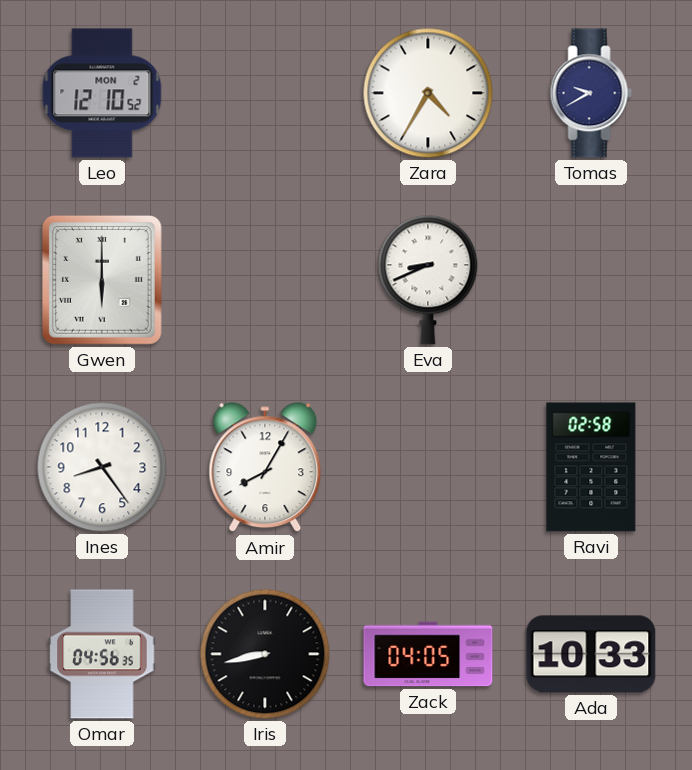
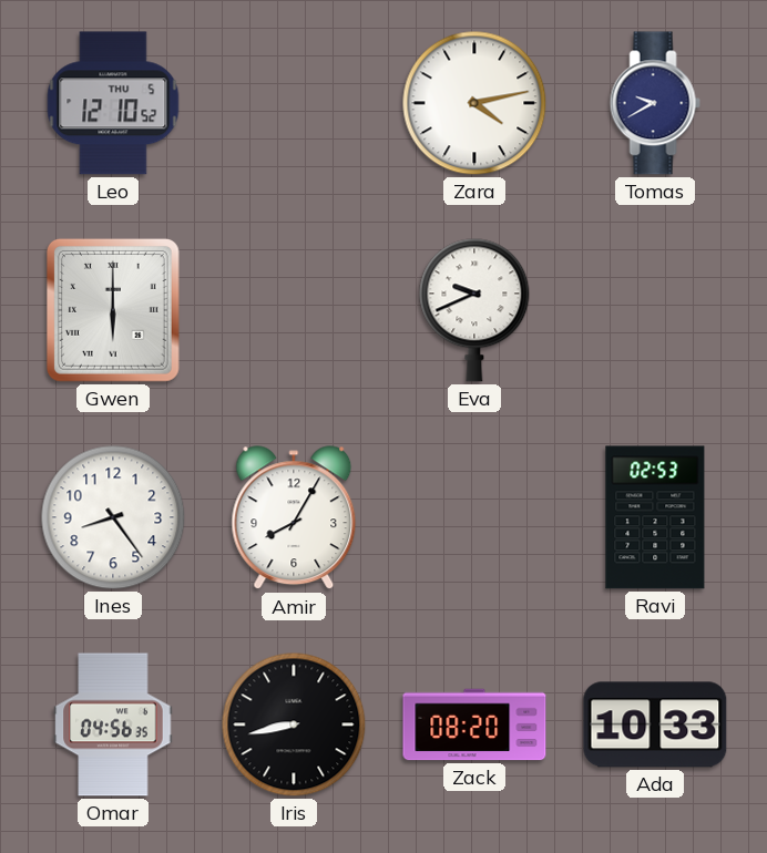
Leo date: MON 2 -> THU 5
Zara: 4:35 -> 4:13
Eva: 8:41 -> 9:41
Ravi: 02:58 -> 02:53
Zack: 04:05 -> 08:20
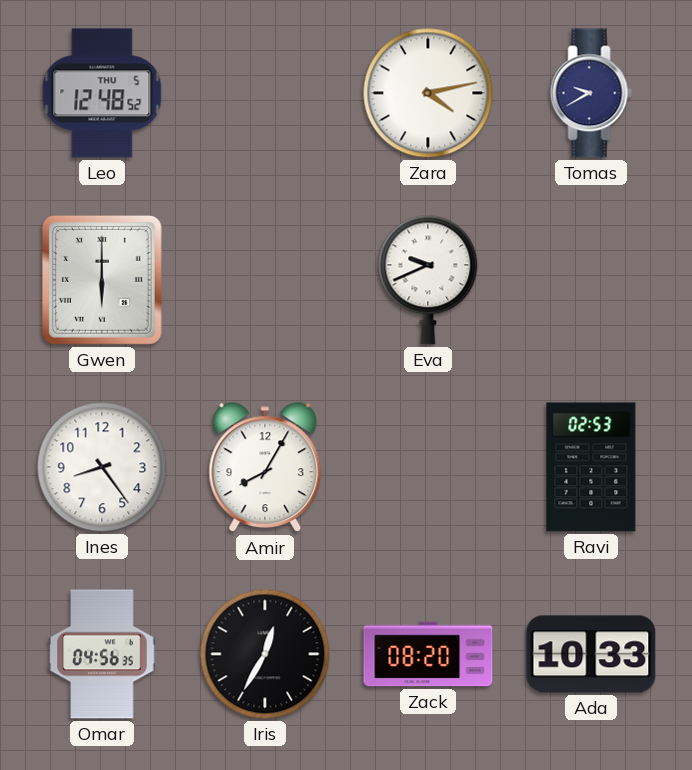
Leo: 12:10 -> 12:48
Iris: 8:43 -> 12:35
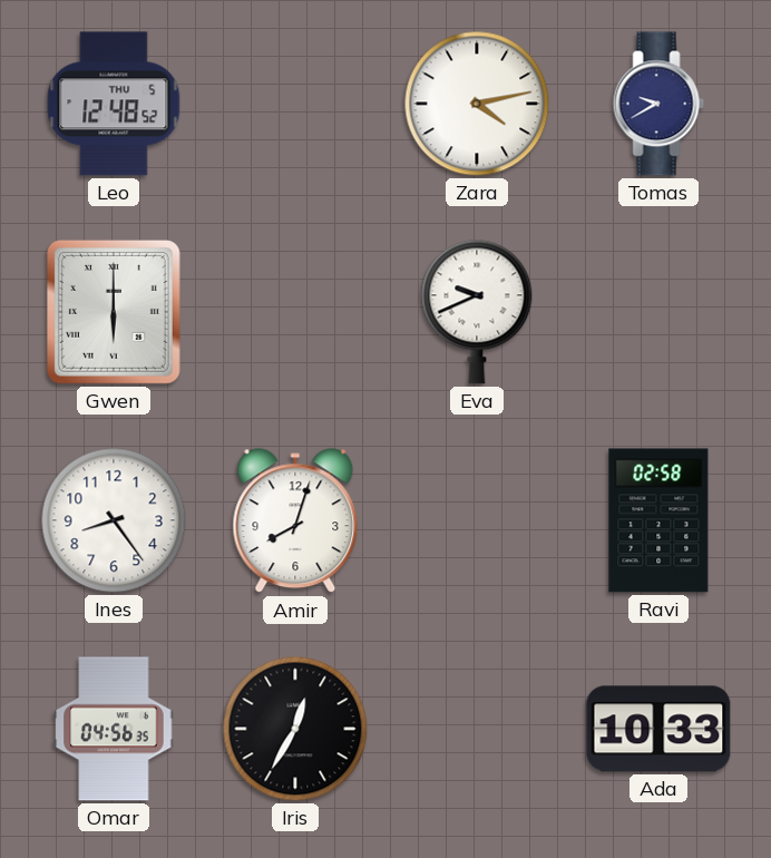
Amir: 8:05 -> 8:03
Ravi: 02:53 -> 02:58
Zack: 08:20 -> none
